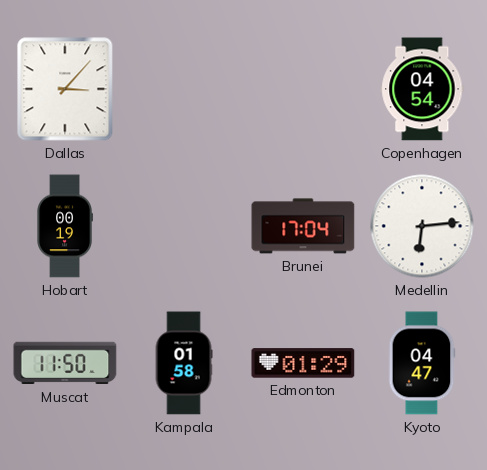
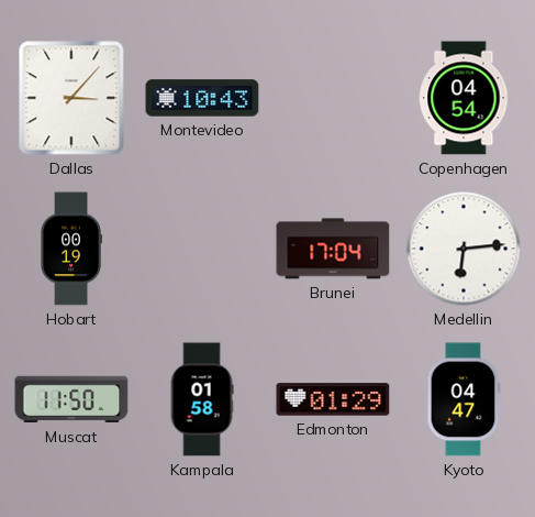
Montevideo: none -> 10:43
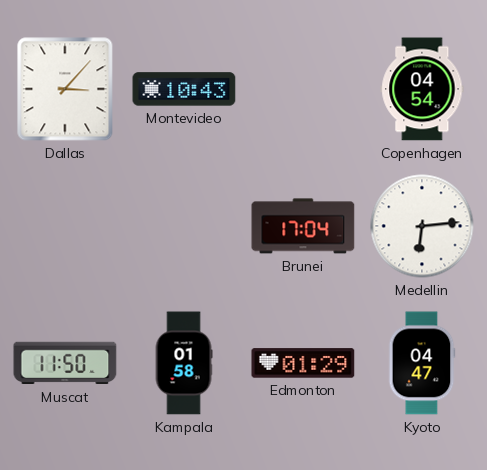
Hobart: 00:19 -> none
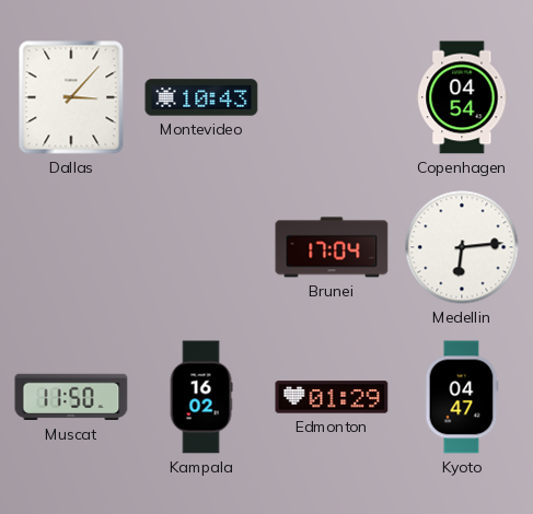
Kampala: 01:58 -> 16:02
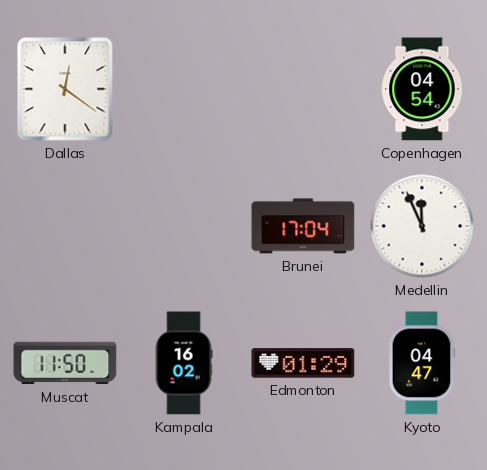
Dallas: 3:07 -> 12:21
Montevideo: 10:43 -> none
Medellin: 6:14 -> 11:56
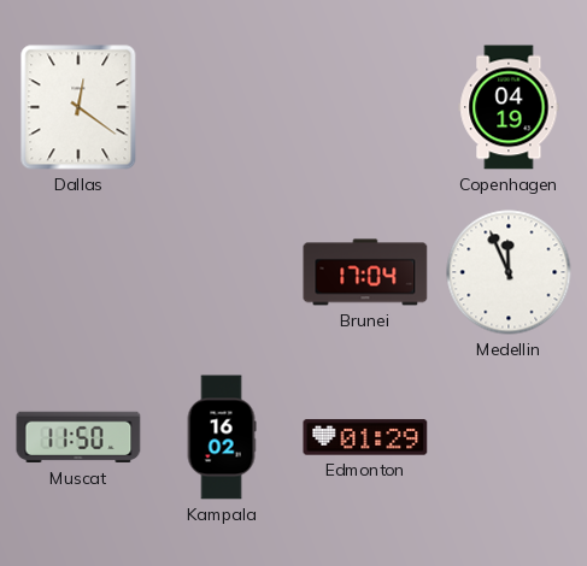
Copenhagen: 04:54 -> 04:19
Kyoto: 04:47 -> none
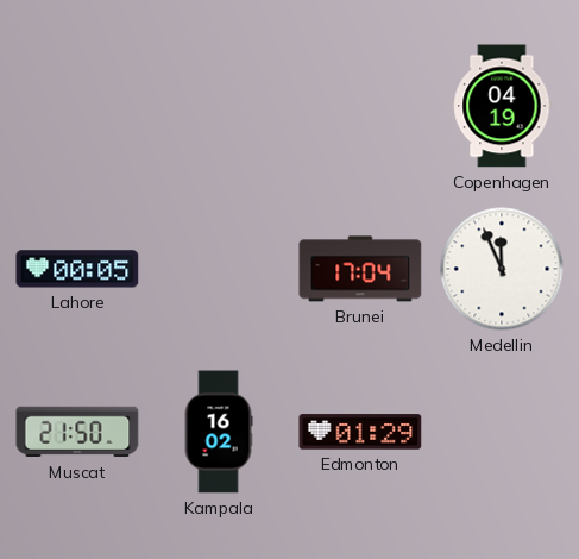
Dallas: 12:21 -> none
Lahore: none -> 00:05
Muscat: 11:50 -> 21:50
